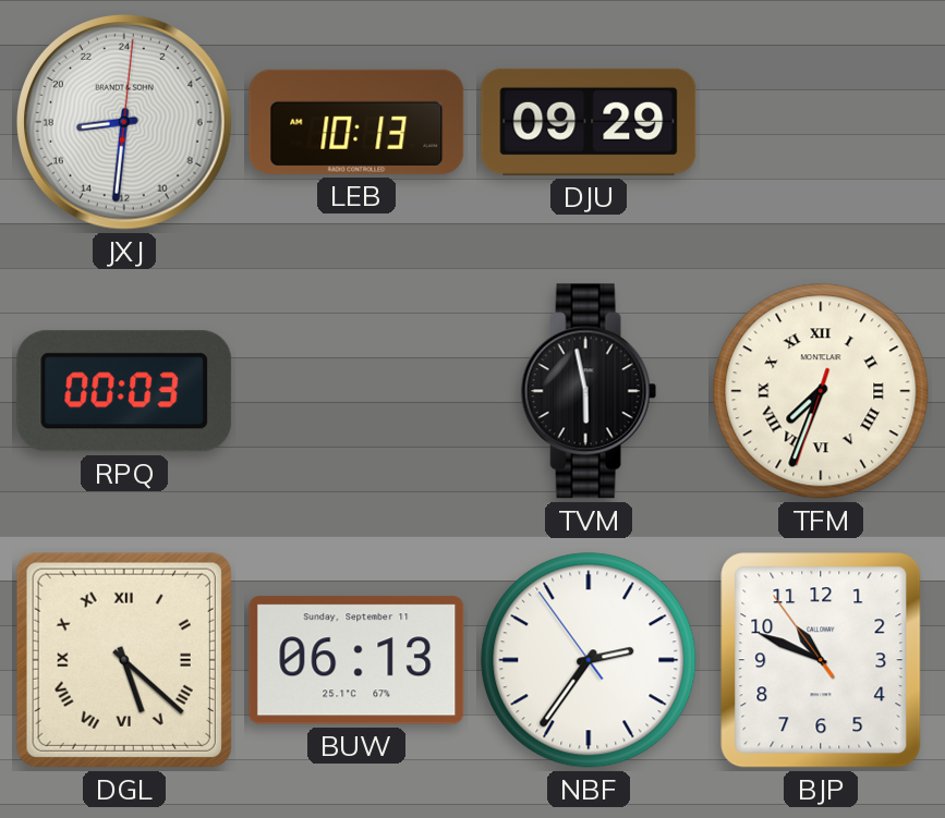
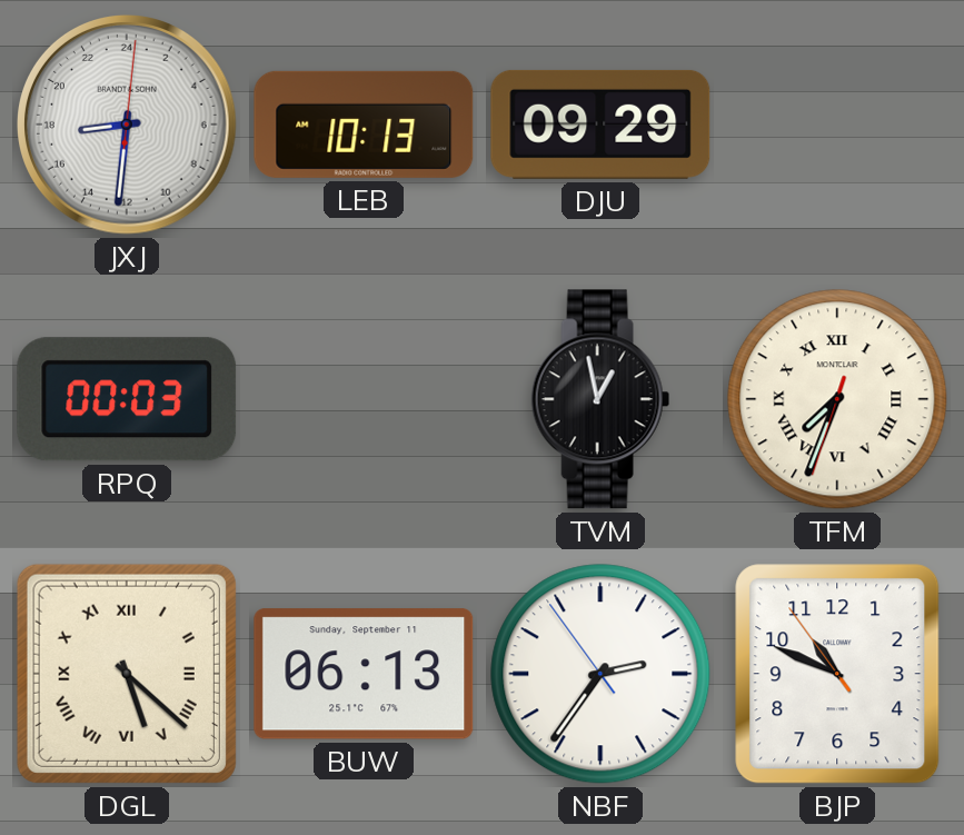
TVM: 5:58 -> 12:58
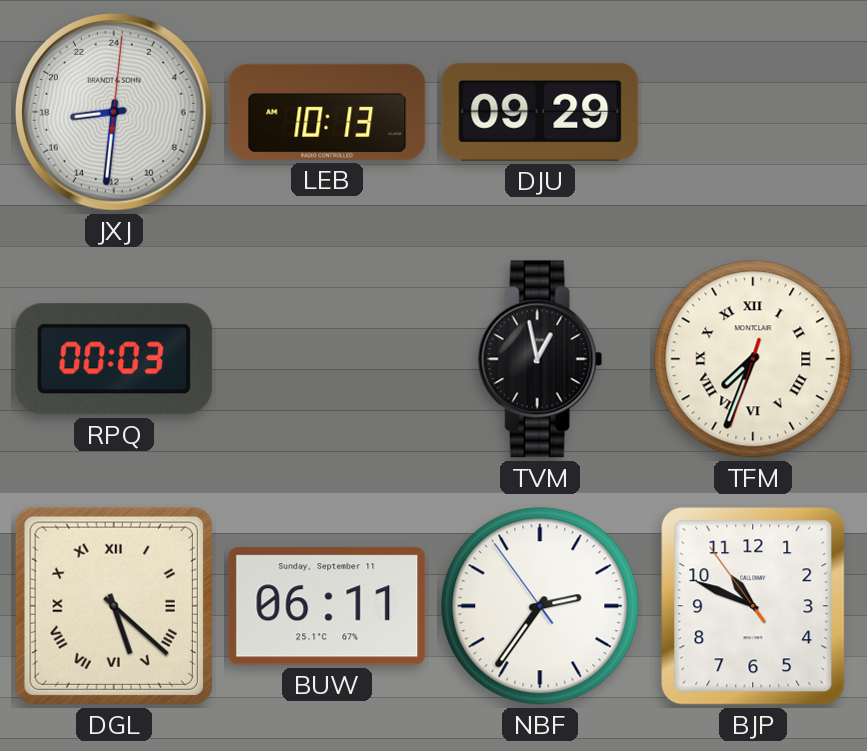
BUW: 06:13 -> 06:11
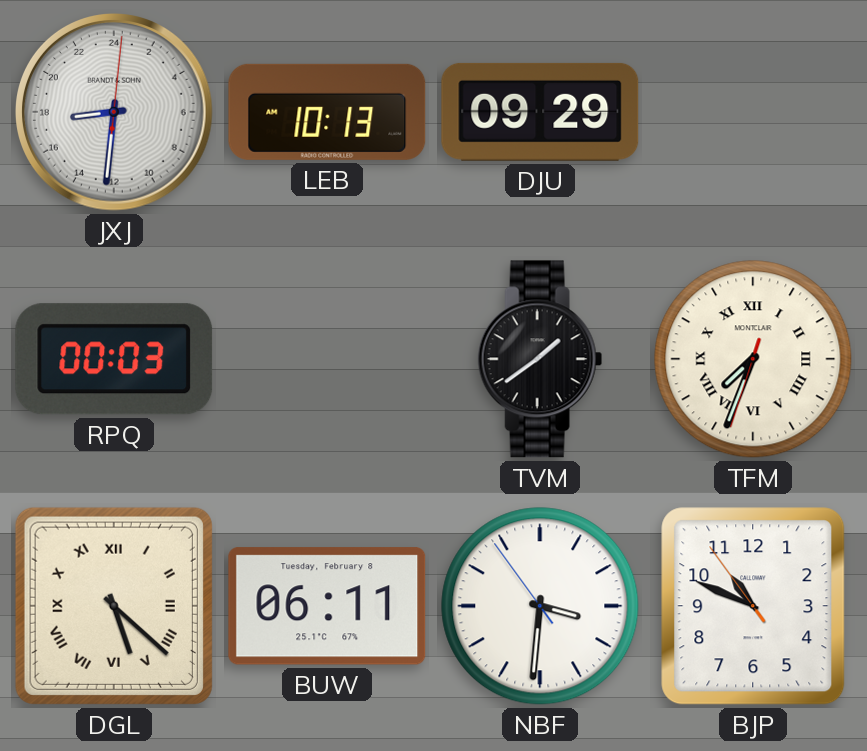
TVM: 12:58 -> 1:39
BUW date: Sunday, September 11 -> Tuesday, February 8
NBF: 2:35 -> 3:30
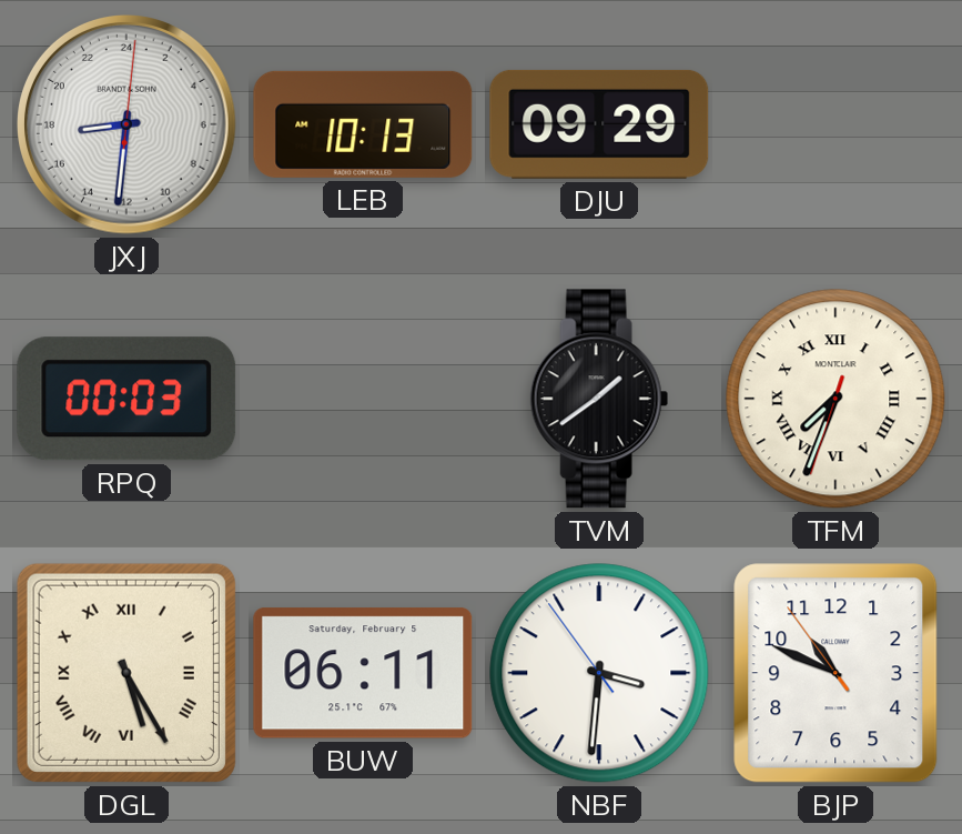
DGL: 5:22 -> 5:25
BUW date: Tuesday, February 8 -> Saturday, February 5
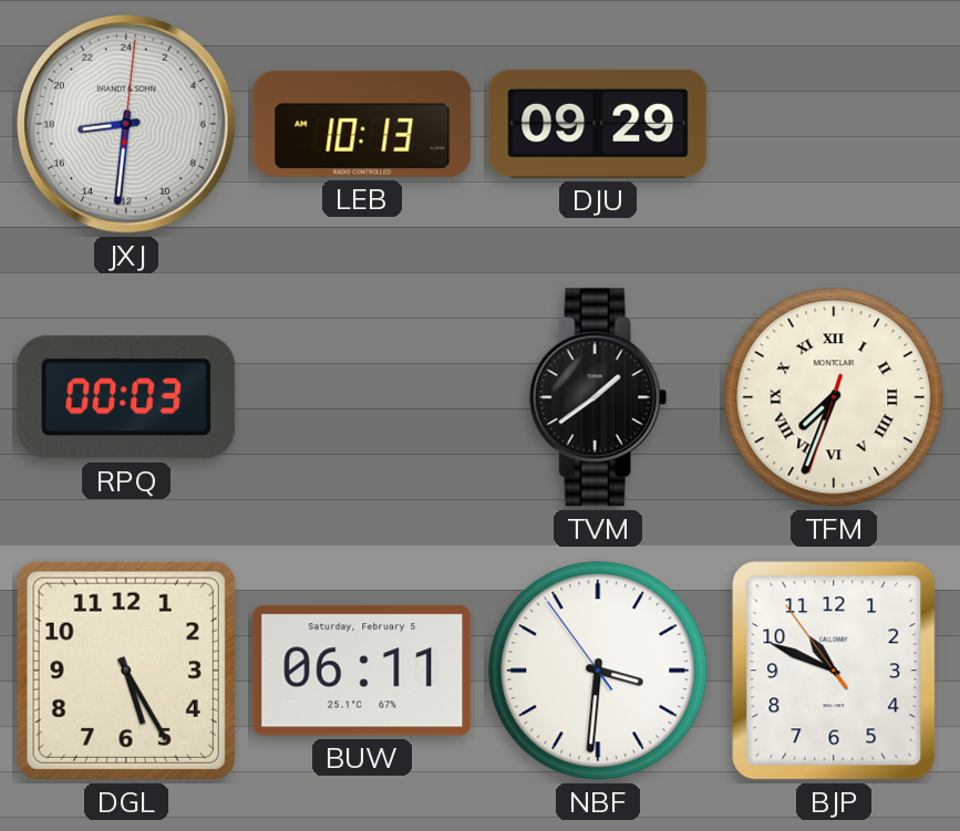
DGL numerals: Roman -> Arabic
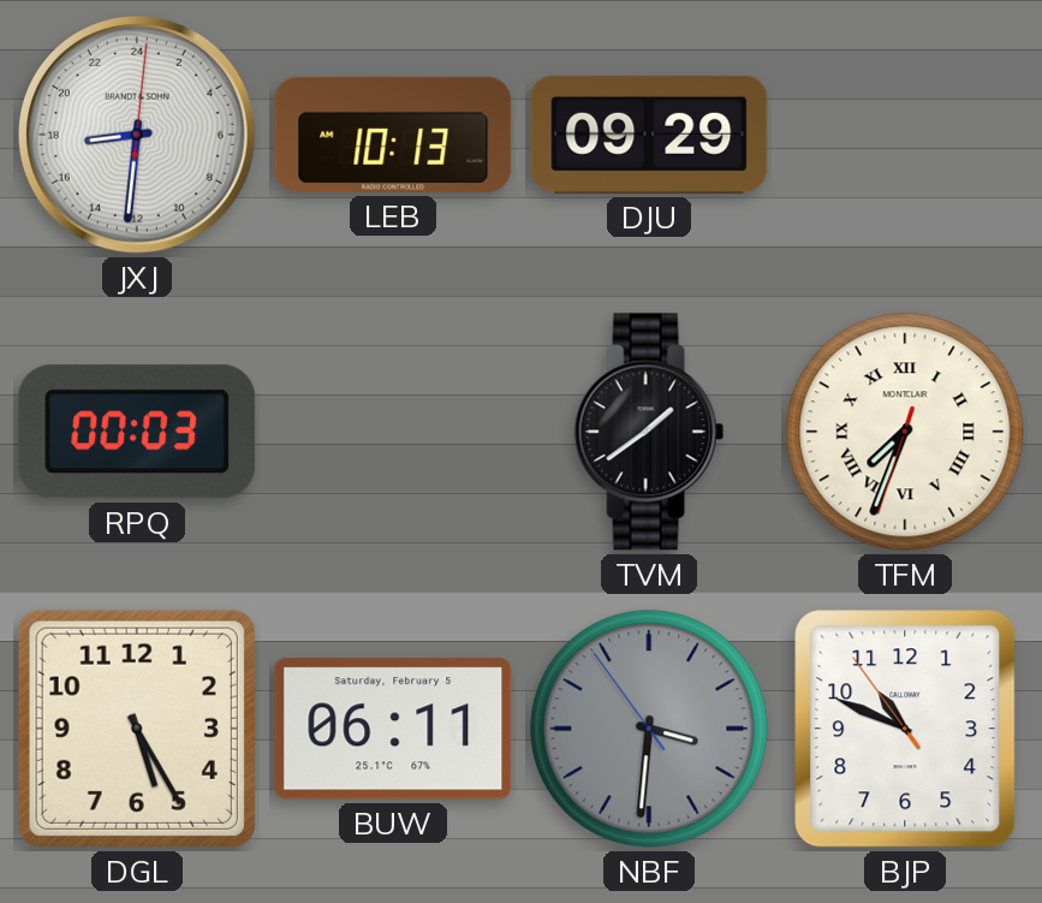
NBF dial: white -> grey
